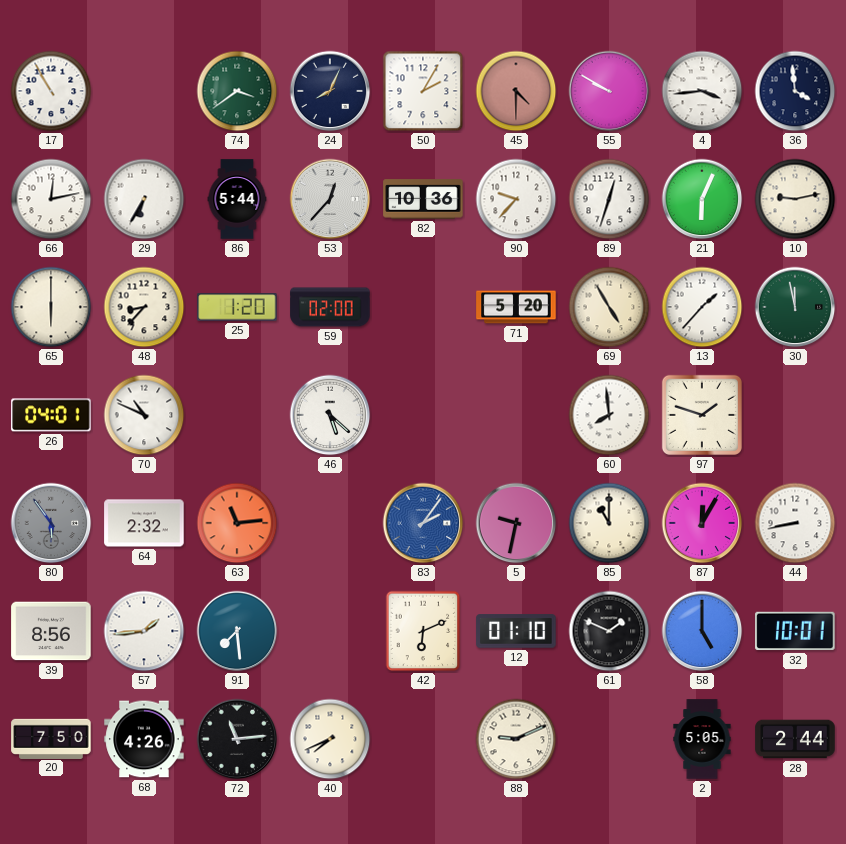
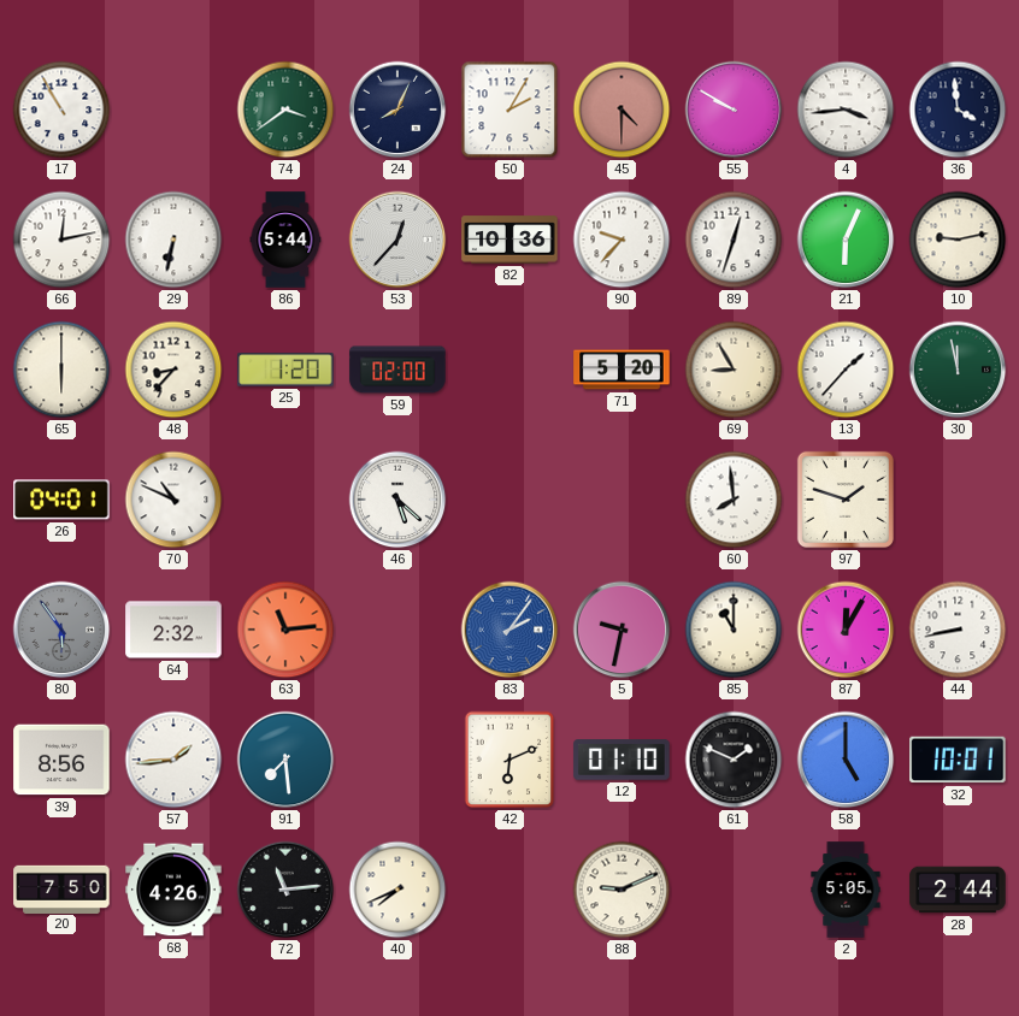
29: 6:35 -> 6:32
69: 4:55 -> 8:55
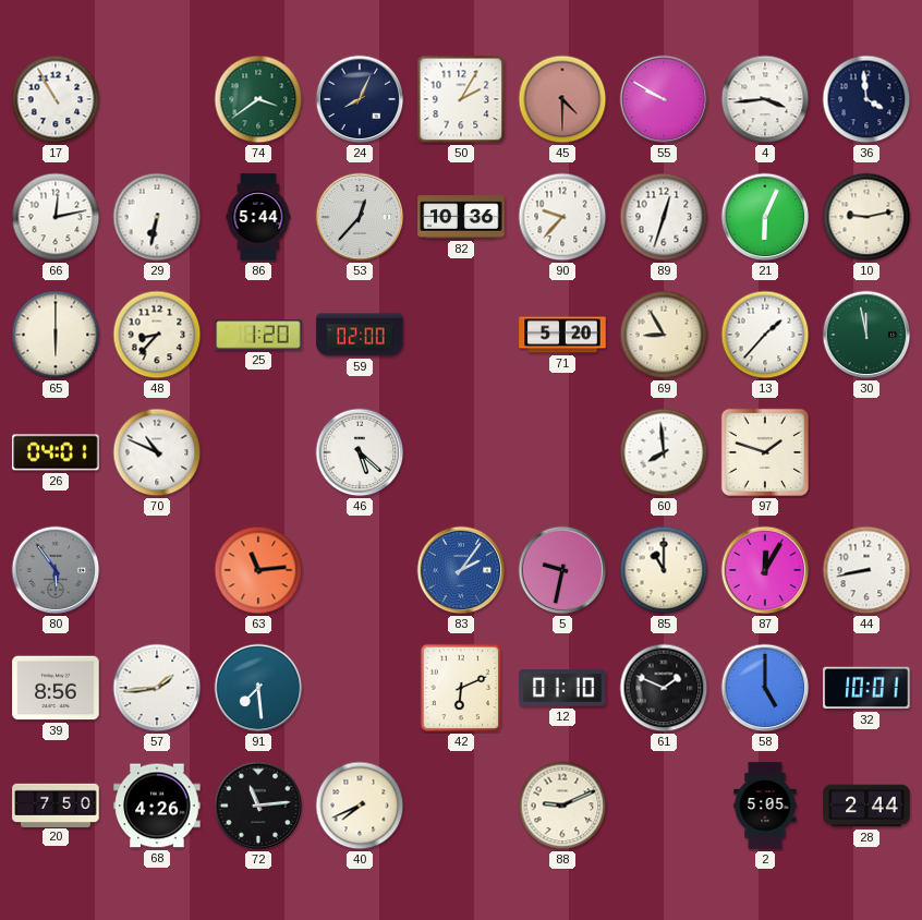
64: 2:32 -> none
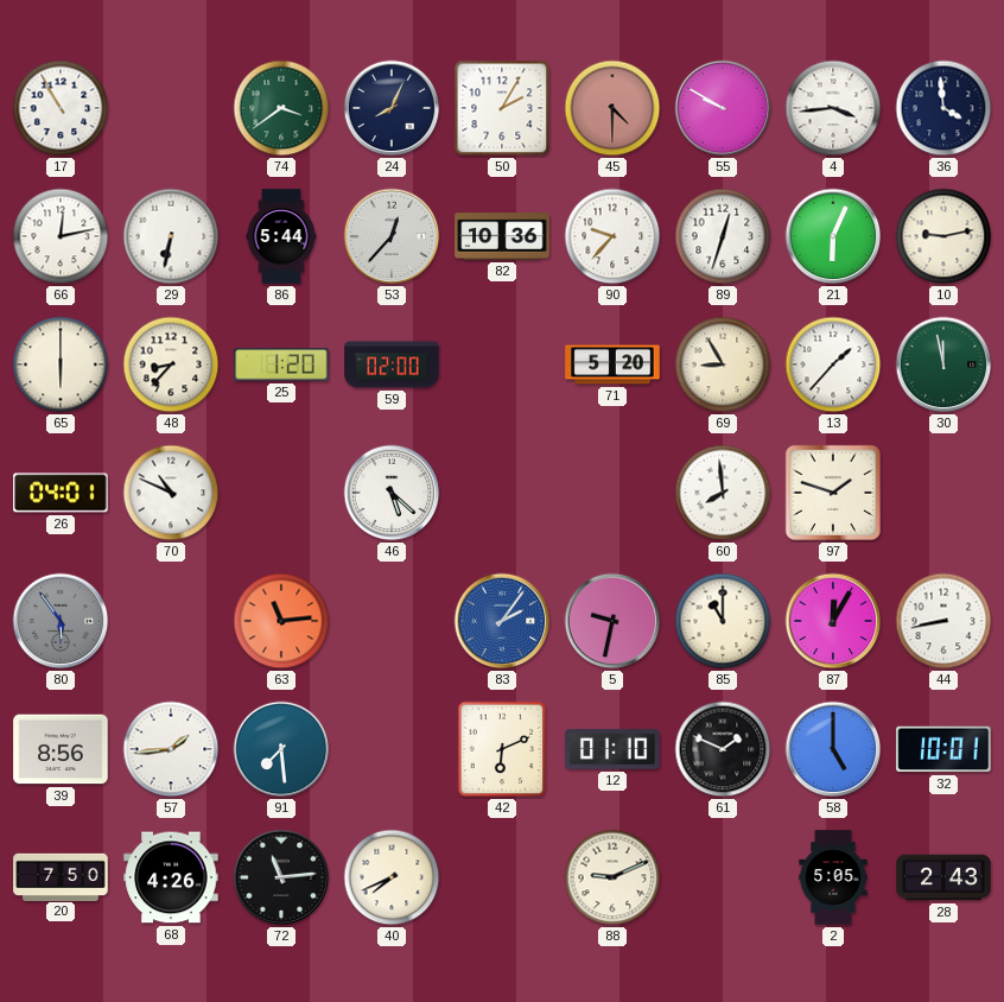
28: 2:44 -> 2:43
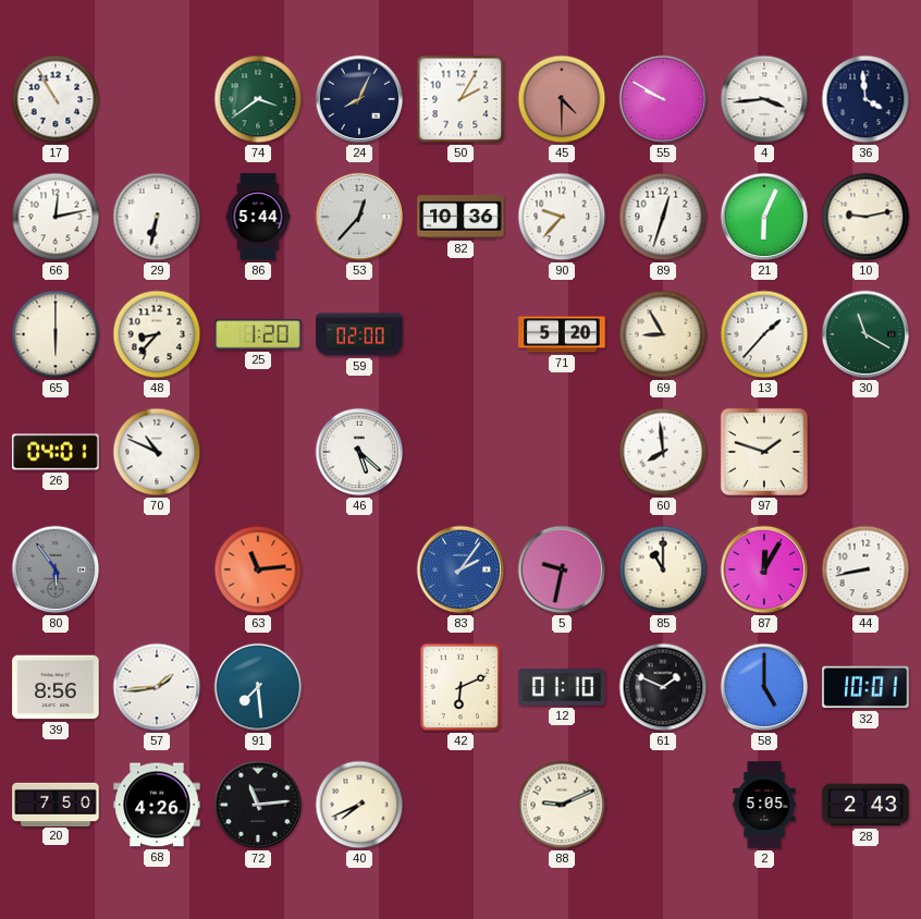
30: 11:58 -> 11:20
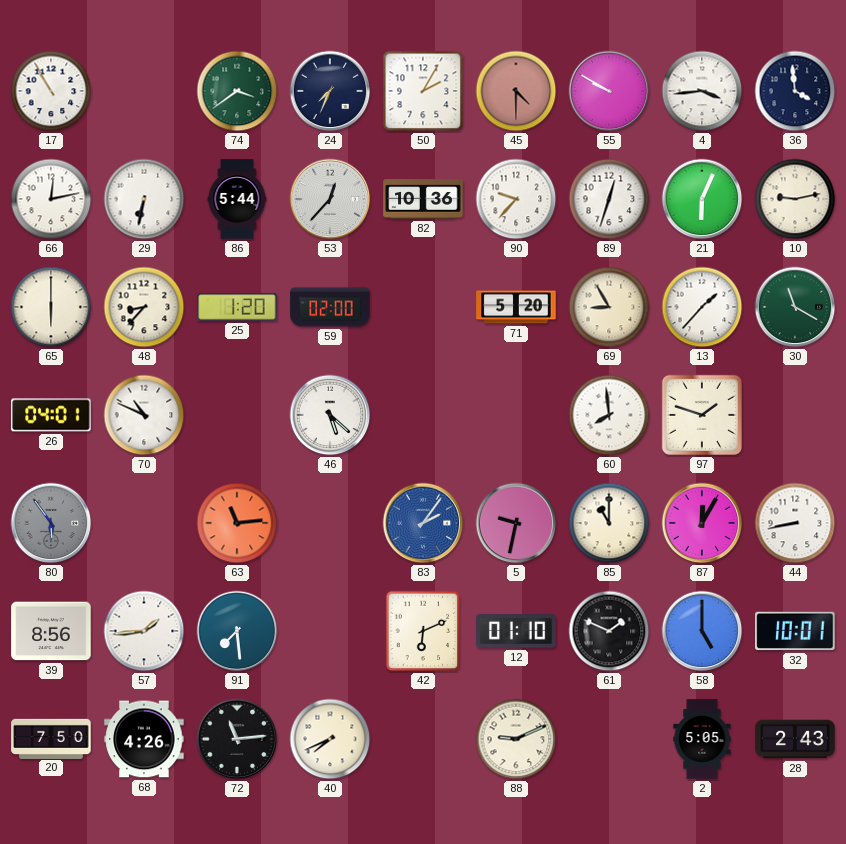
24: 8:04 -> 7:34
